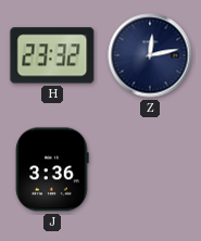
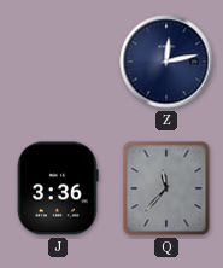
H: 23:32 -> none
Q: none -> 11:37
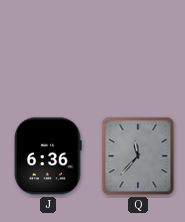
Z: 12:13 -> none
J: 3:36 -> 6:36
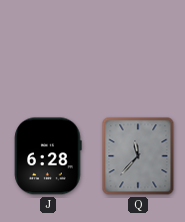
J: 6:36 -> 6:28
